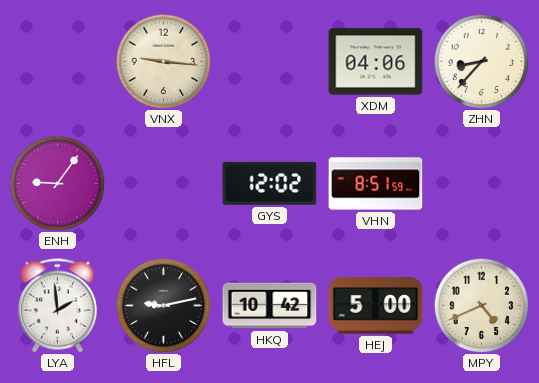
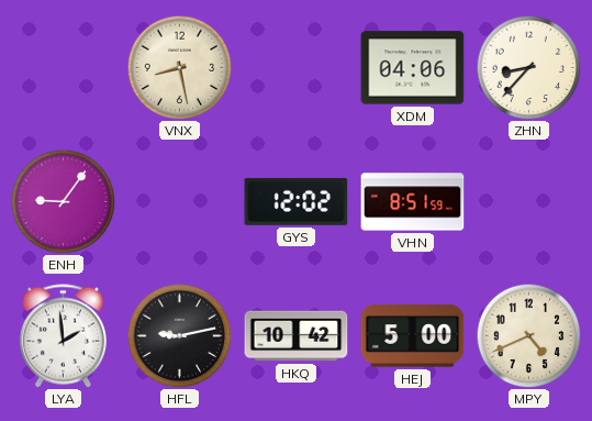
VNX: 9:16 -> 8:28
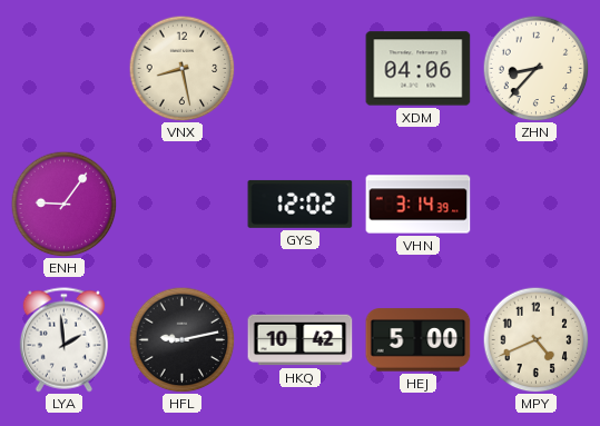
VHN: 8:51 -> 3:14
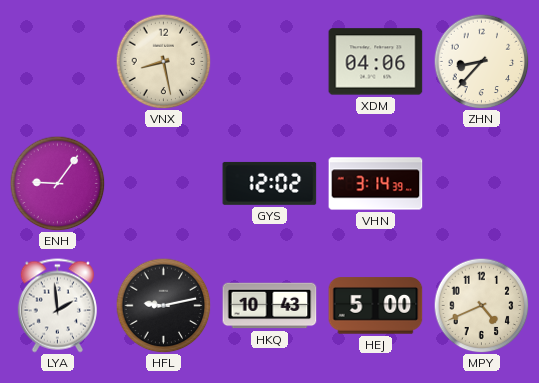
HKQ: 10:42 -> 10:43
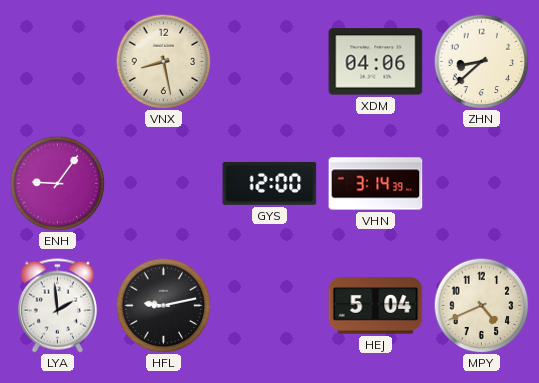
ZHN: 8:37 -> 8:38
GYS: 12:02 -> 12:00
HKQ: 10:43 -> none
HEJ: 5:00 -> 5:04
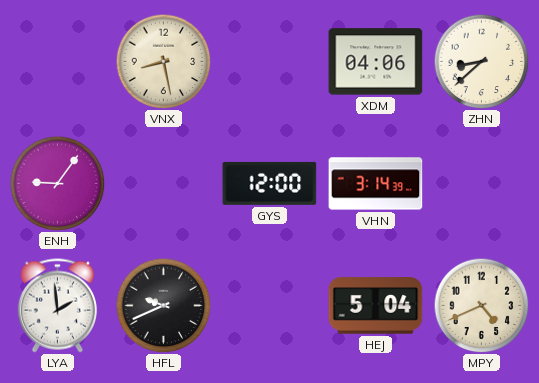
HFL: 9:13 -> 9:41
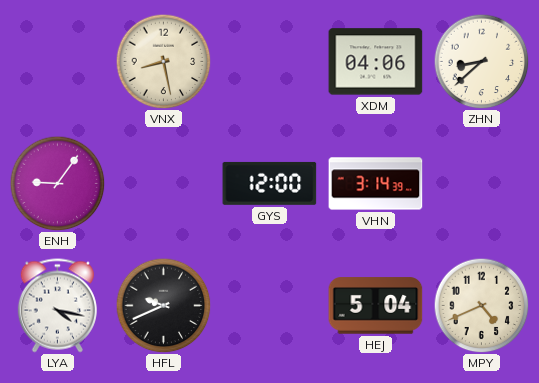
LYA: 1:59 -> 4:17
